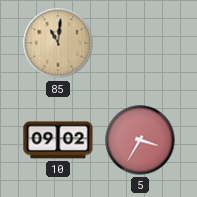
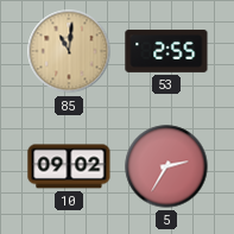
53: none -> 2:55
5: 3:35 -> 2:35
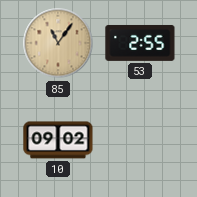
85: 11:01 -> 11:06
5: 2:35 -> none
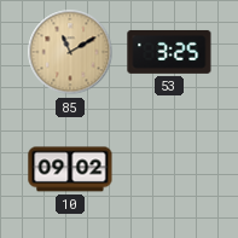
85: 11:06 -> 11:10
53: 2:55 -> 3:25
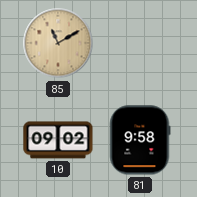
53: 3:25 -> none
81: none -> 9:58
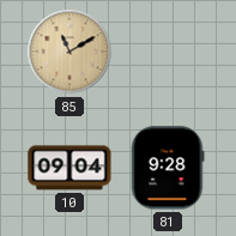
10: 09:02 -> 09:04
81: 9:58 -> 9:28
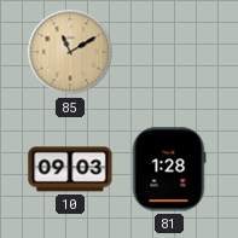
10: 09:04 -> 09:03
81: 9:28 -> 1:28
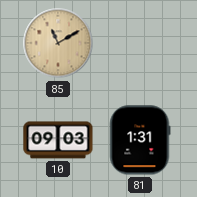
81: 1:28 -> 1:31
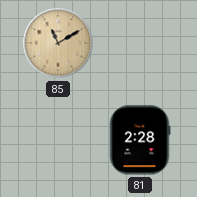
10: 09:03 -> none
81: 1:31 -> 2:28
